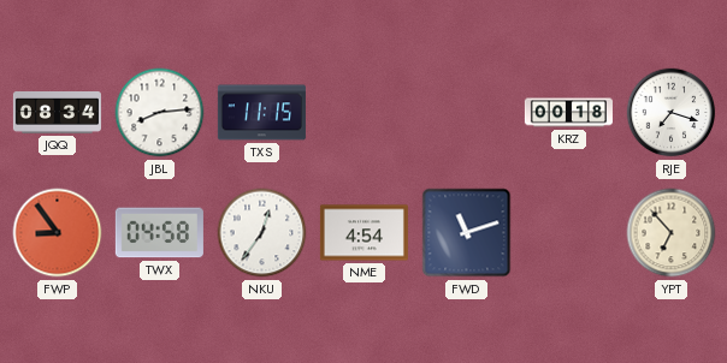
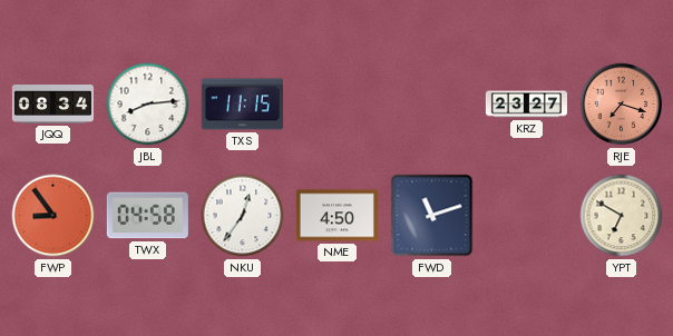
KRZ: 00:18 -> 23:27
RJE dial: white -> salmon
NME: 4:54 -> 4:50
YPT: 6:53 -> 6:50
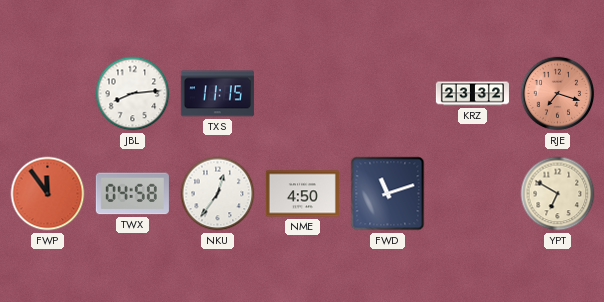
JQQ: 08:34 -> none
KRZ: 23:27 -> 23:32
FWP: 8:54 -> 11:54
